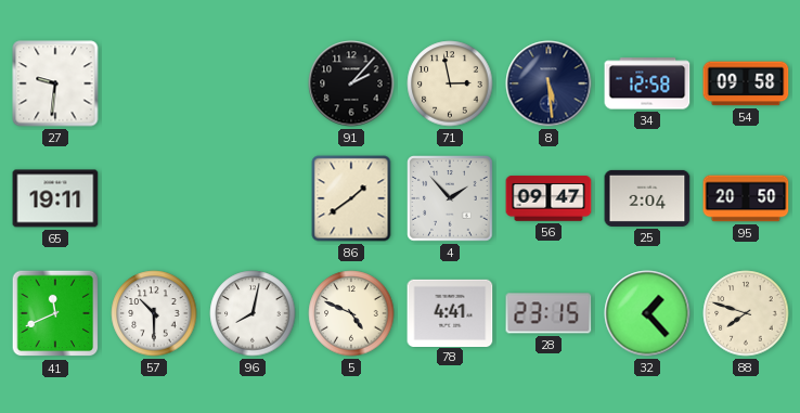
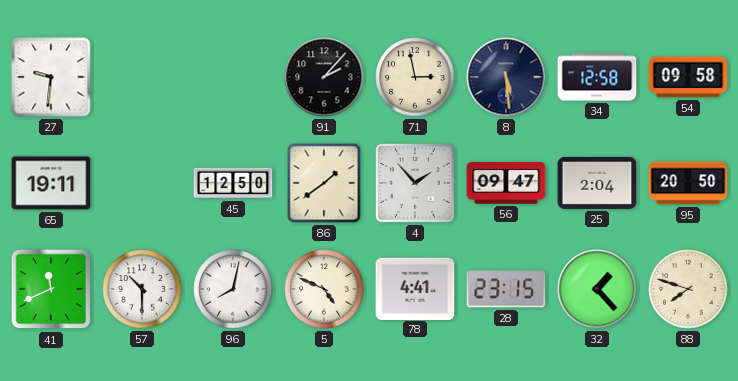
45: none -> 12:50
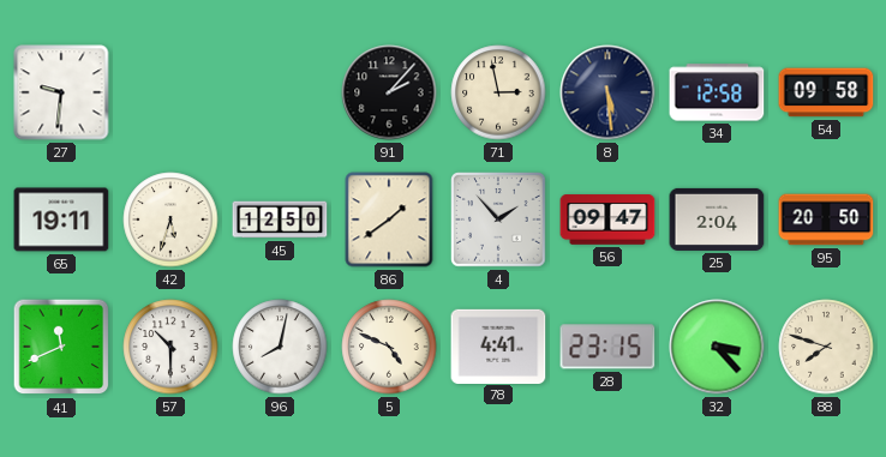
42: none -> 5:33
32: 1:23 -> 3:23
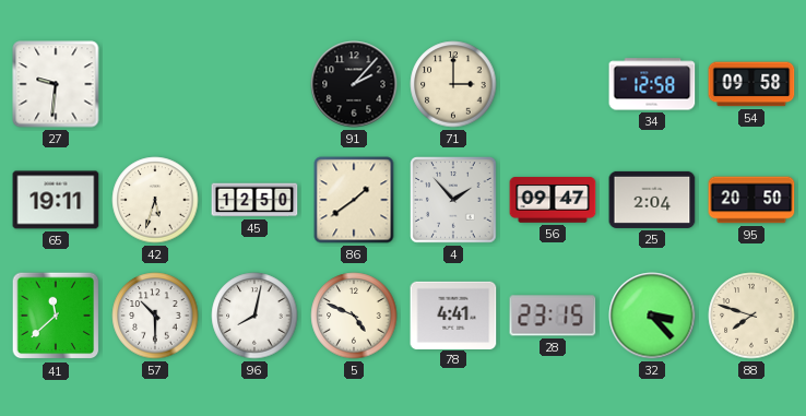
71: 2:58 -> 3:00
8: 5:29 -> none
41: 11:41 -> 11:38
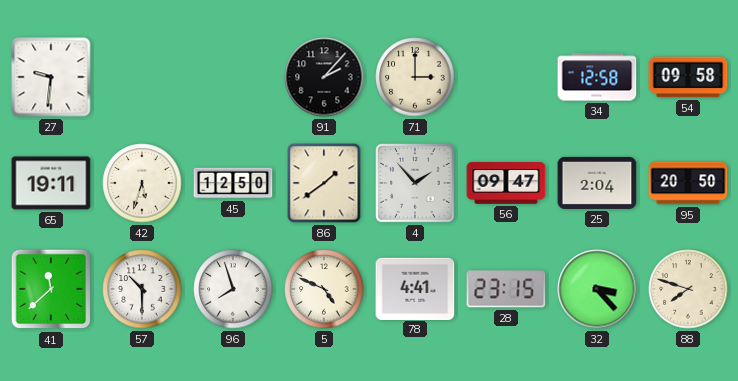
96: 8:02 -> 7:57
